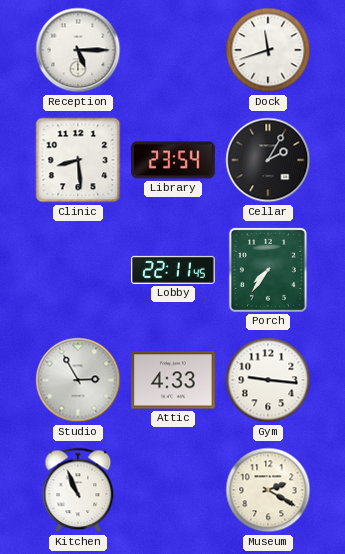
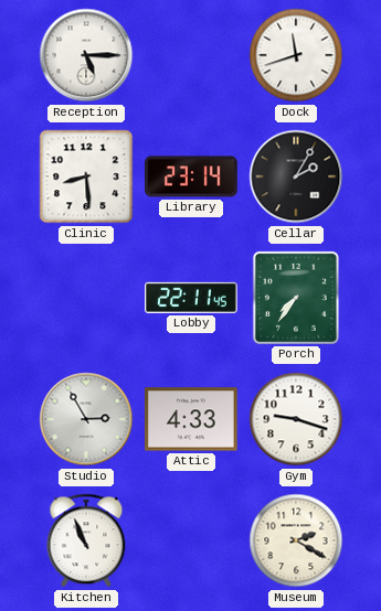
Library: 23:54 -> 23:14
Gym: 9:16 -> 9:18
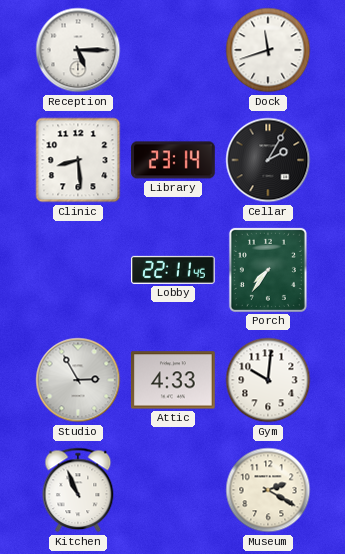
Gym: 9:18 -> 10:01
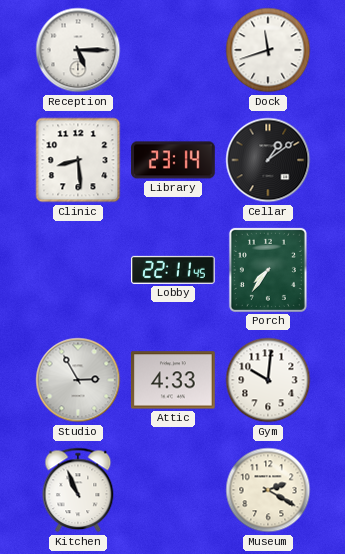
Cellar: 2:05 -> 1:09
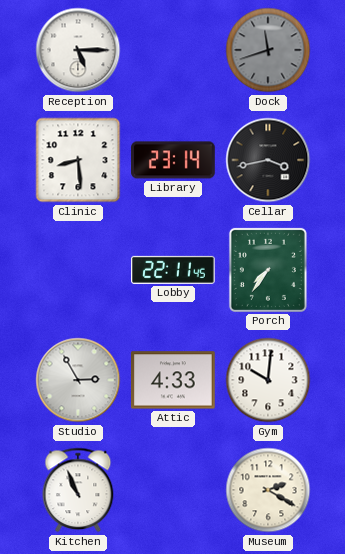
Dock dial: white -> grey
Cellar: 1:09 -> 3:43
